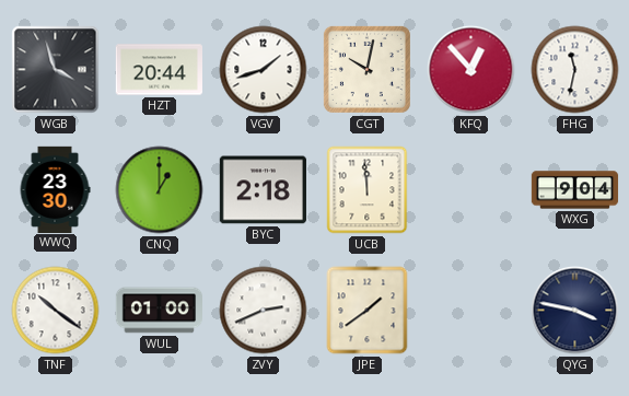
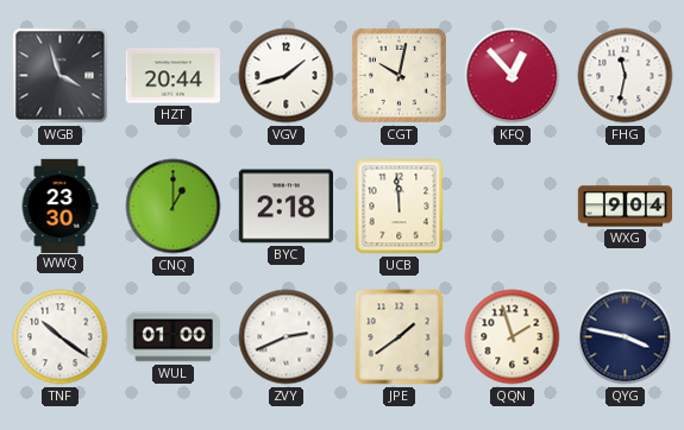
QQN: none -> 1:57
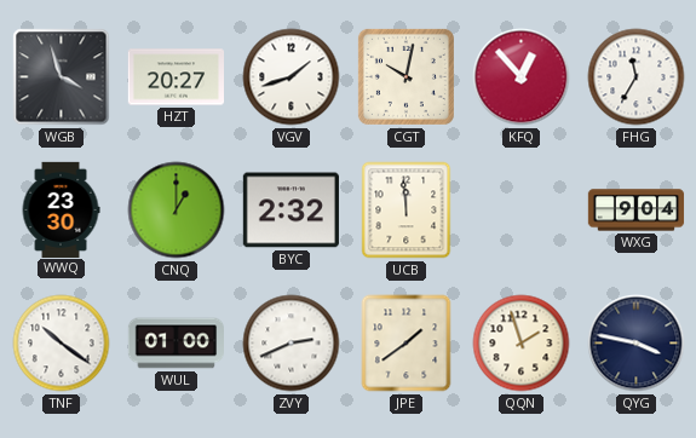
HZT: 20:44 -> 20:27
FHG: 11:32 -> 11:35
BYC: 2:18 -> 2:32
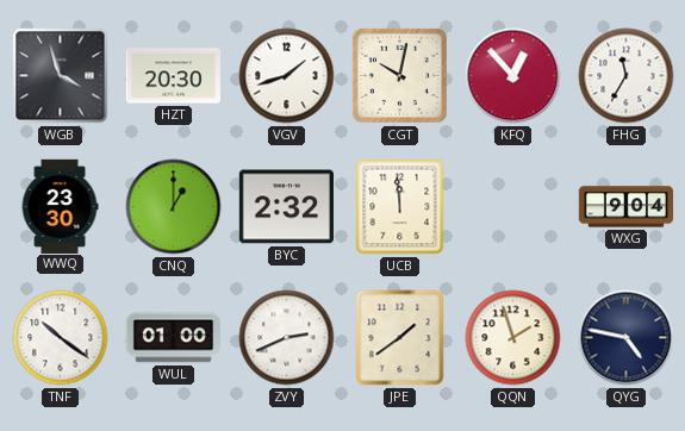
HZT: 20:27 -> 20:30
QYG: 3:47 -> 4:47
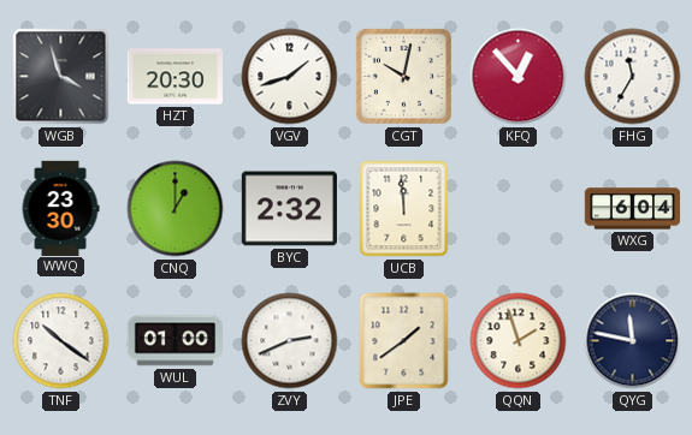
WXG: 9:04 -> 6:04
QYG: 4:47 -> 11:47
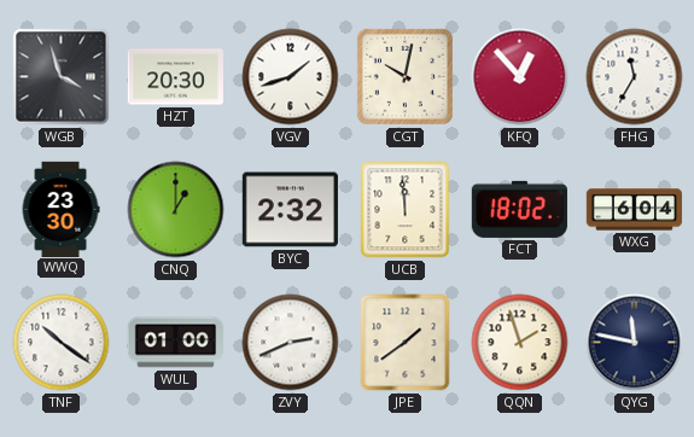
FCT: none -> 18:02
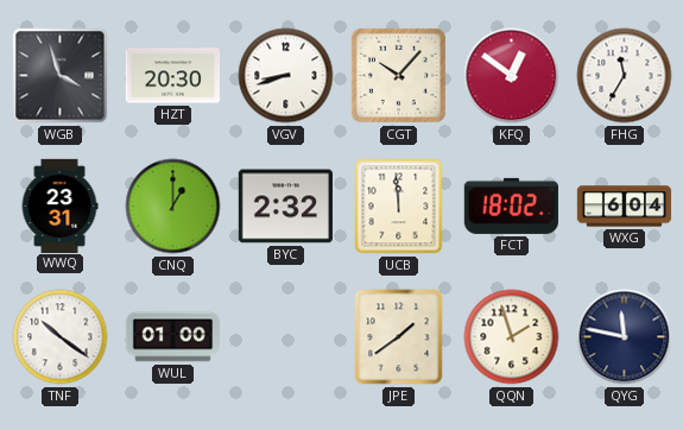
VGV: 1:42 -> 8:42
CGT: 10:02 -> 10:07
KFQ: 12:53 -> 12:51
WWQ: 23:30 -> 23:31
ZVY: 2:41 -> none
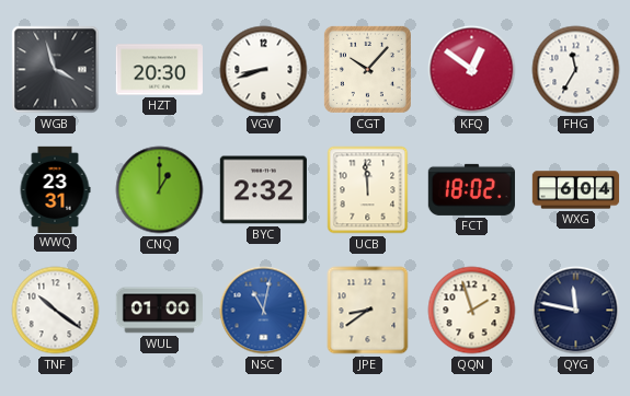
NSC: none -> 11:02
JPE: 1:39 -> 8:39
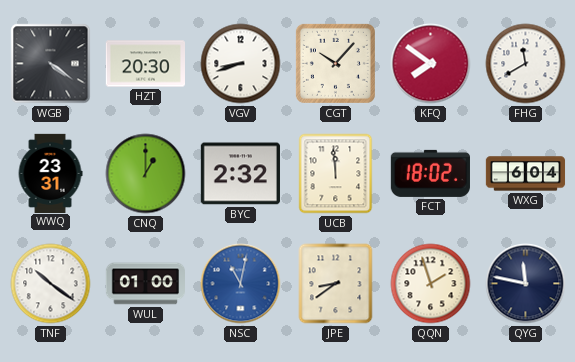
WGB: 3:57 -> 4:21
KFQ: 12:51 -> 7:51
FHG: 11:35 -> 11:40
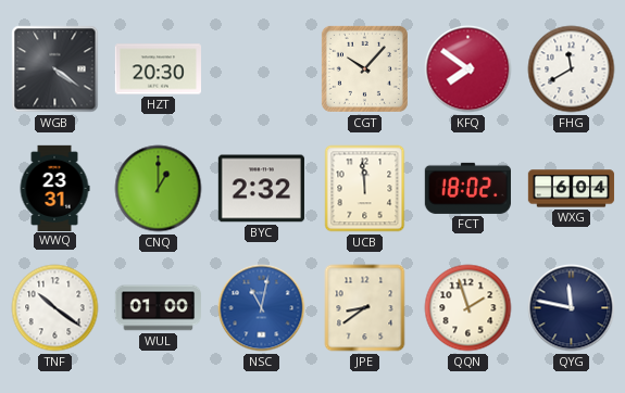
VGV: 8:42 -> none
